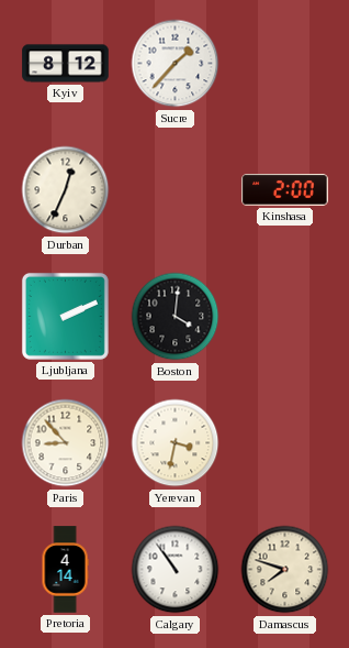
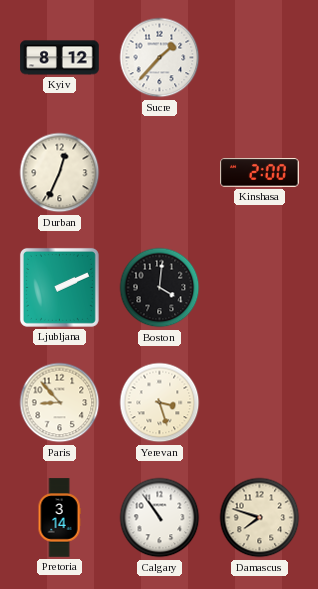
Yerevan: 3:32 -> 3:27
Pretoria: 4:14 -> 3:14
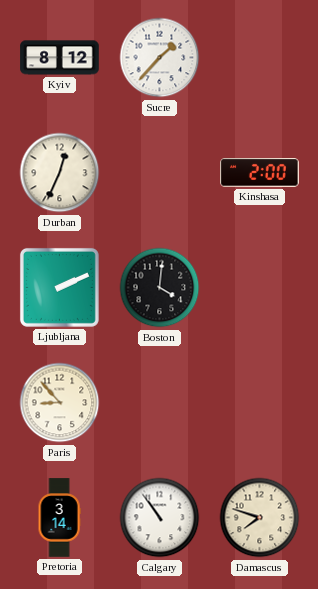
Yerevan: 3:27 -> none
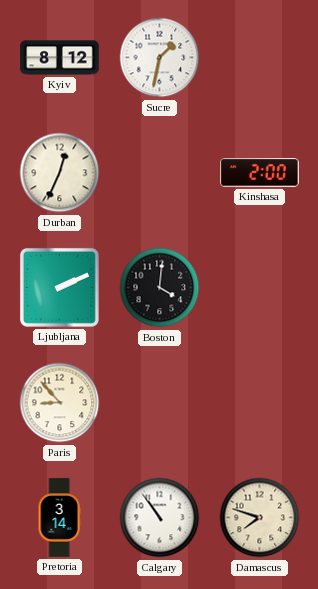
Sucre: 1:37 -> 1:32
